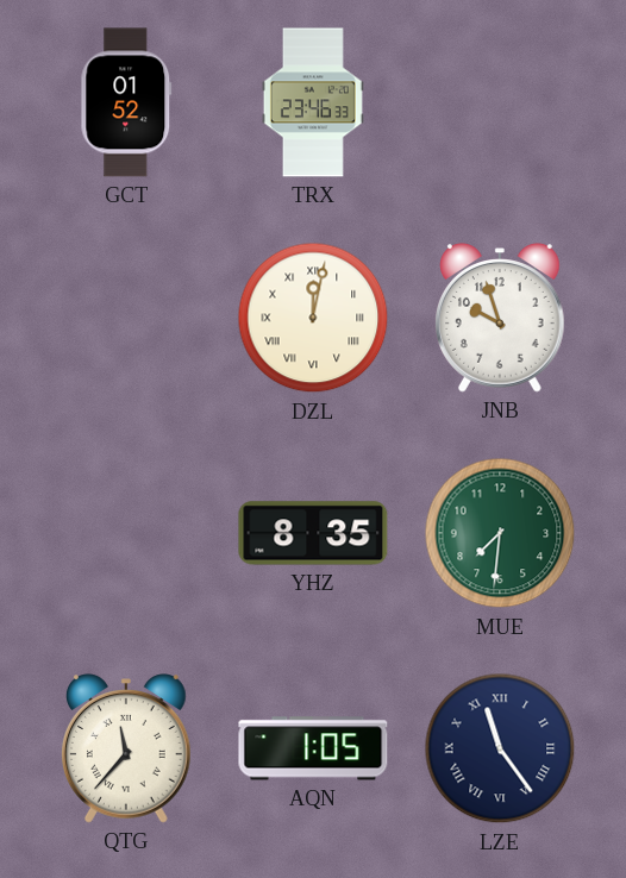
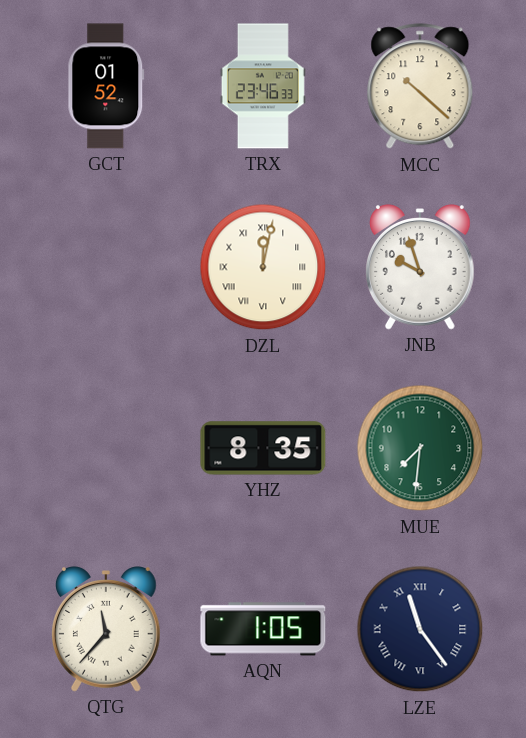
MCC: none -> 10:22
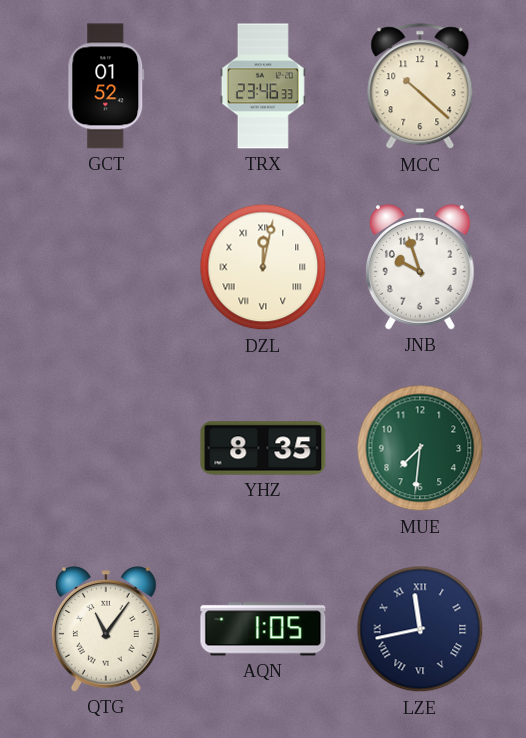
QTG: 11:37 -> 11:06
LZE: 11:24 -> 11:43
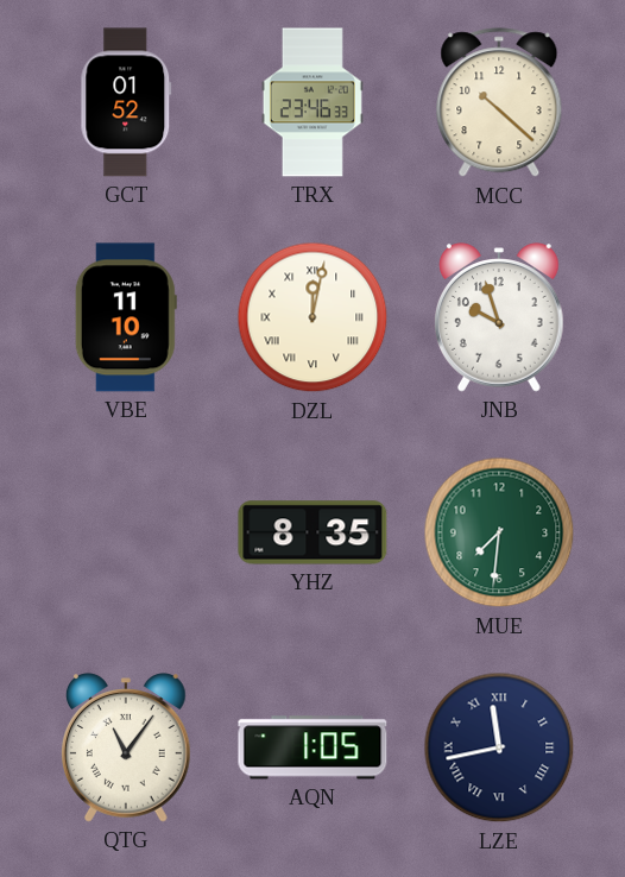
VBE: none -> 11:10
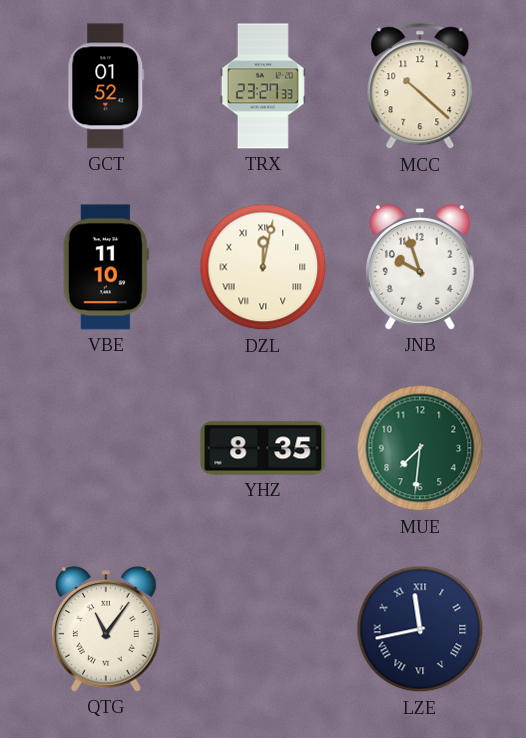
TRX: 23:46 -> 23:27
AQN: 1:05 -> none
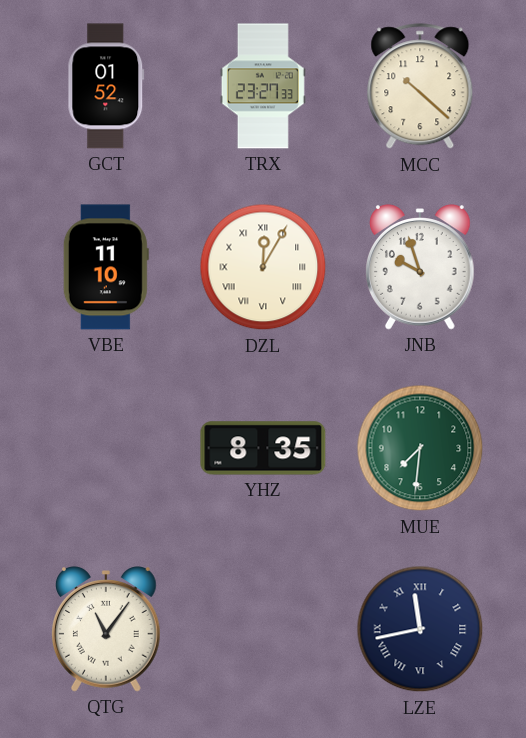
DZL: 12:02 -> 12:05
